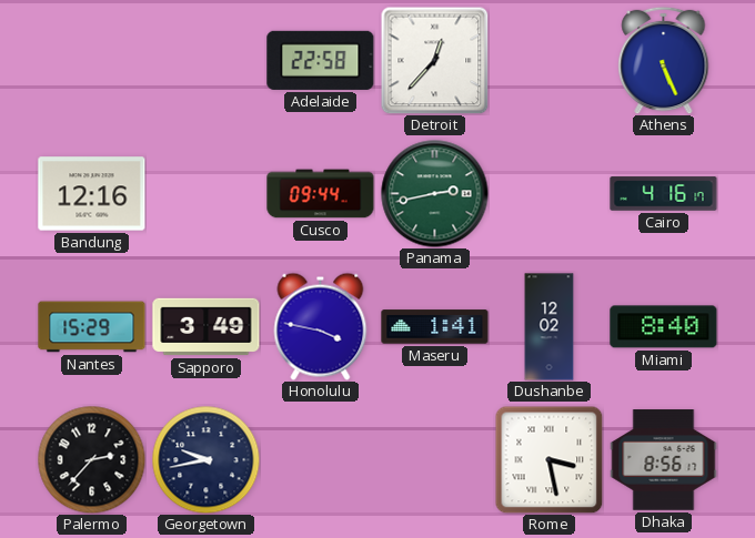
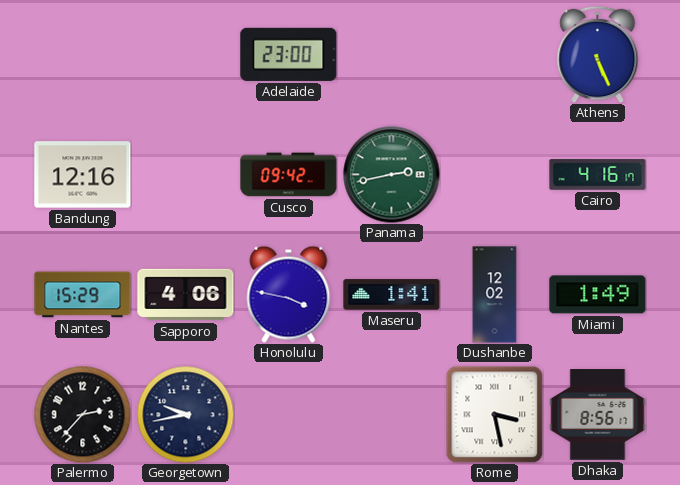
Adelaide: 22:58 -> 23:00
Detroit: 12:37 -> none
Cusco: 09:44 -> 09:42
Sapporo: 3:49 -> 4:06
Miami: 8:40 -> 1:49
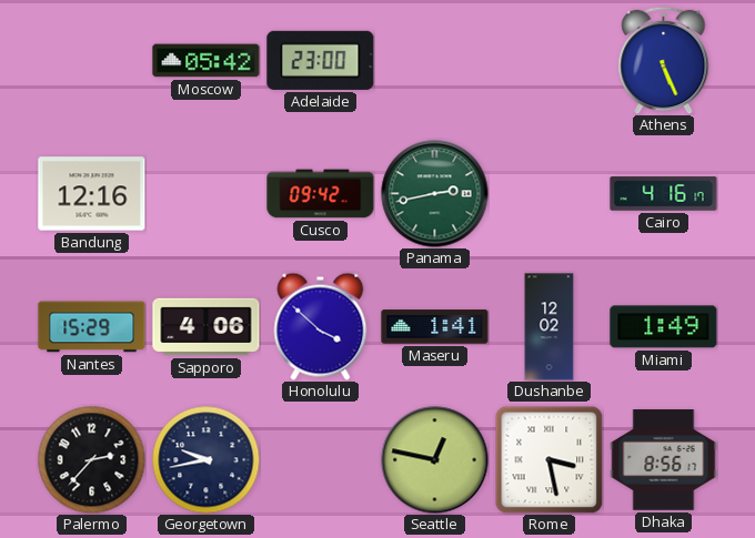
Moscow: none -> 05:42
Honolulu: 3:47 -> 3:52
Seattle: none -> 12:47
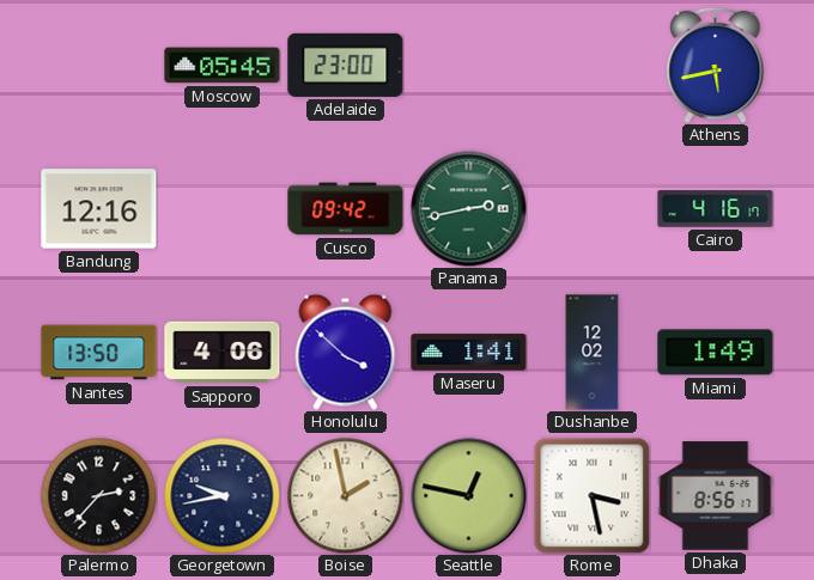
Moscow: 05:42 -> 05:45
Athens: 5:26 -> 5:43
Nantes: 15:29 -> 13:50
Boise: none -> 1:58
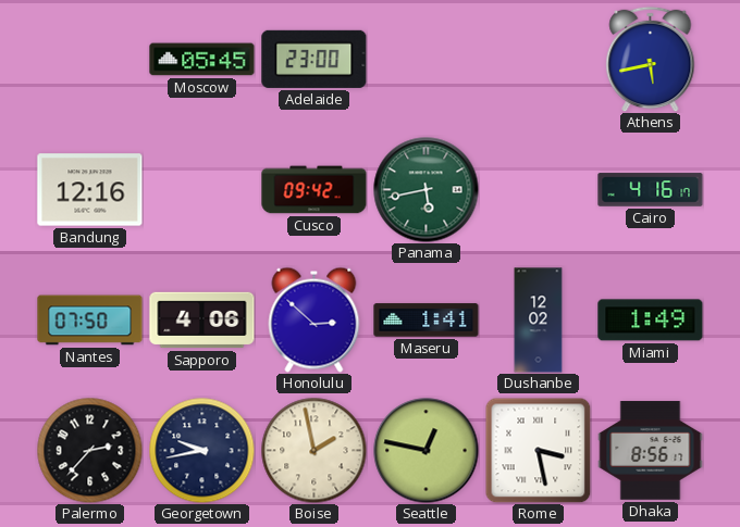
Panama: 2:43 -> 5:43
Nantes: 13:50 -> 07:50
Honolulu: 3:52 -> 2:52
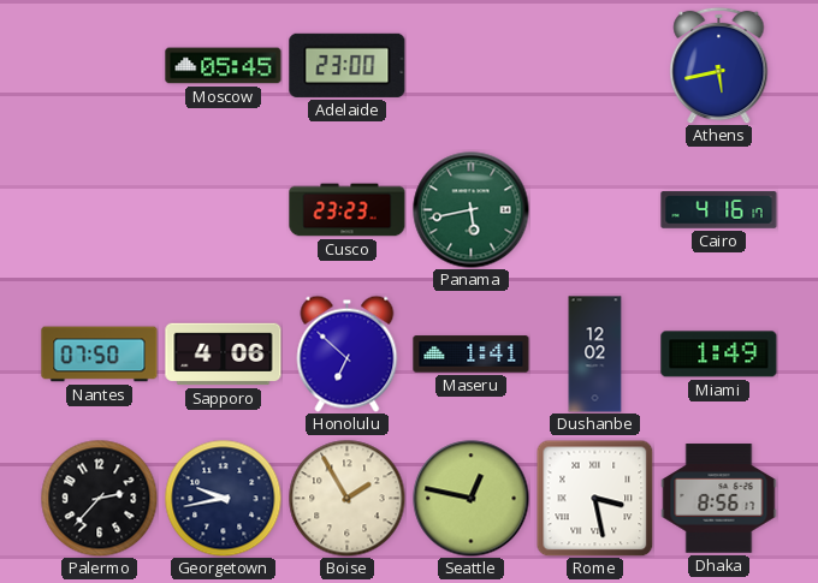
Bandung: 12:16 -> none
Cusco: 09:42 -> 23:23
Honolulu: 2:52 -> 6:52
Boise: 1:58 -> 1:55
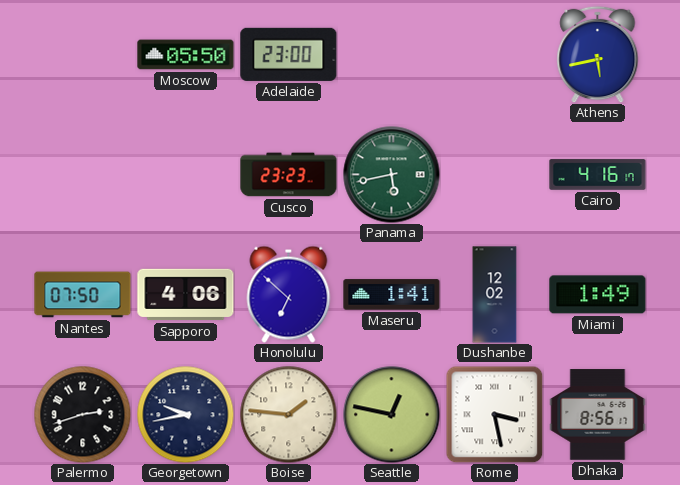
Moscow: 05:45 -> 05:50
Palermo: 2:37 -> 2:42
Boise: 1:55 -> 1:46
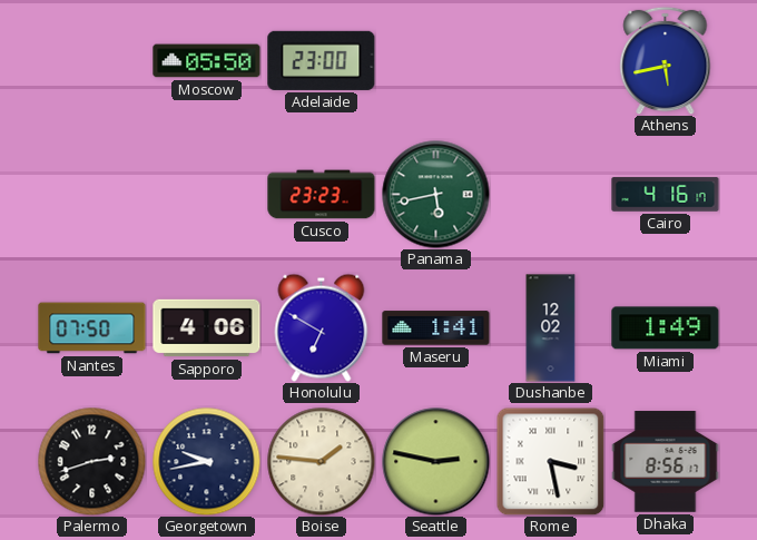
Honolulu: 6:52 -> 6:50
Seattle: 12:47 -> 2:47
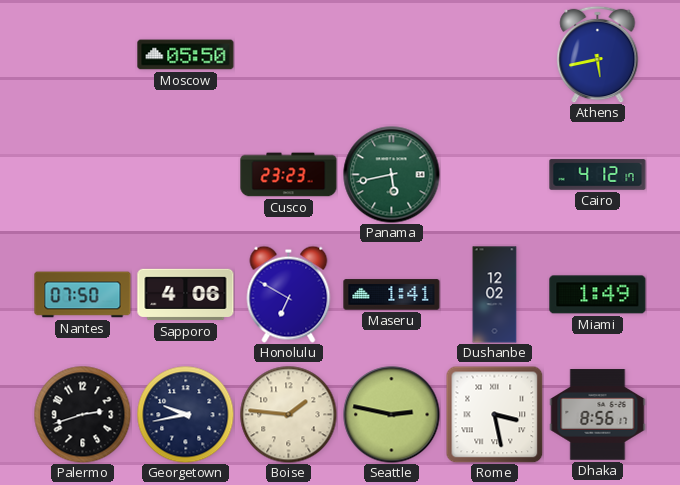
Adelaide: 23:00 -> none
Cairo: 4:16 -> 4:12
